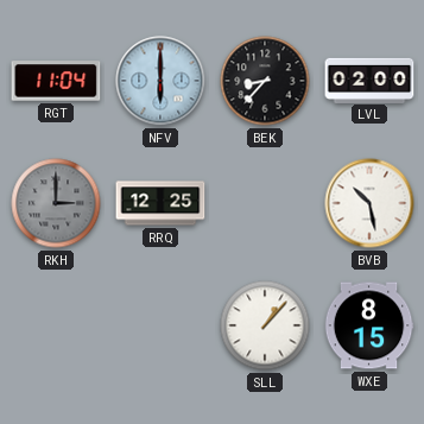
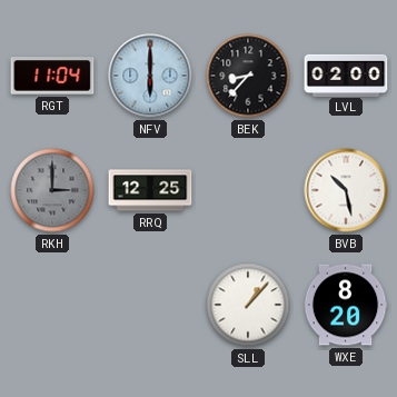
WXE: 8:15 -> 8:20
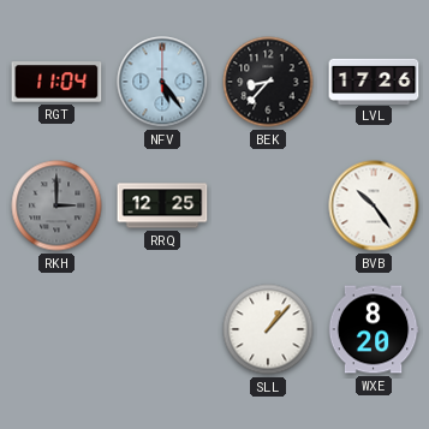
NFV: 6:00 -> 5:24
LVL: 02:00 -> 17:26
BVB: 10:28 -> 10:24
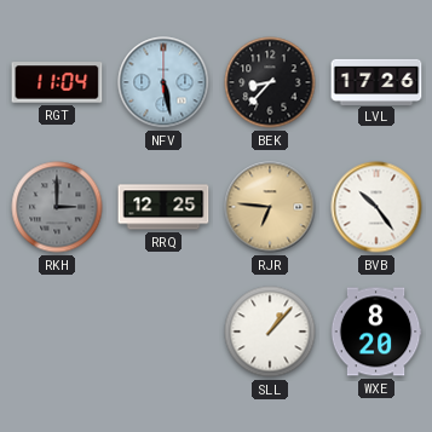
NFV: 5:24 -> 5:28
RJR: none -> 6:46
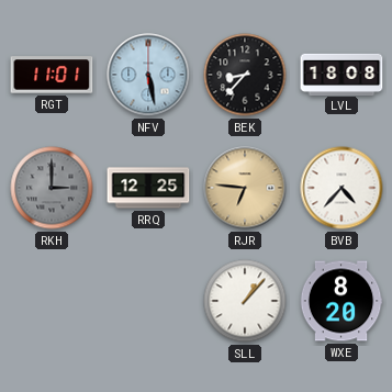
RGT: 11:04 -> 11:01
LVL: 17:26 -> 18:08
BVB: 10:24 -> 4:37
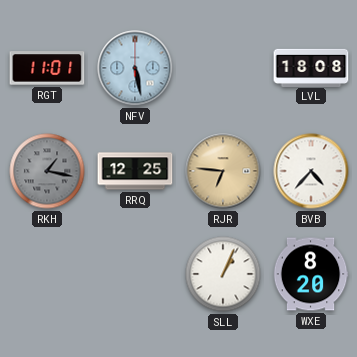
BEK: 8:37 -> none
RKH: 3:00 -> 1:17
SLL: 1:07 -> 1:04
